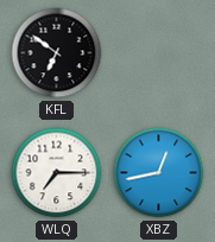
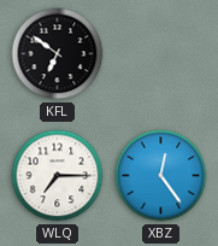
XBZ: 12:43 -> 12:24
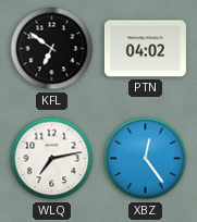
PTN: none -> 04:02
WLQ: 7:15 -> 7:13
